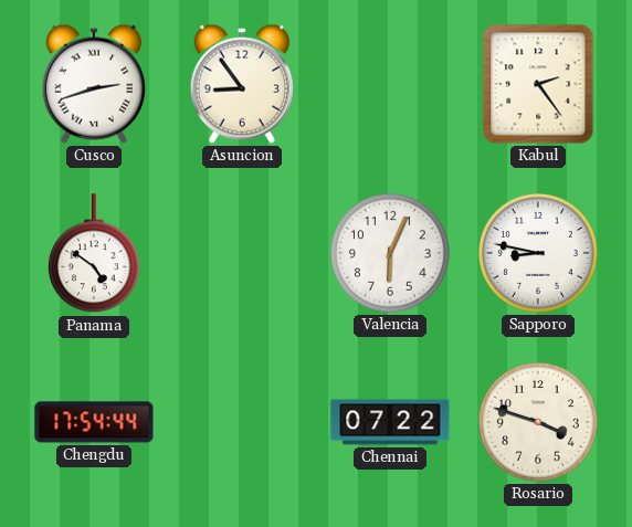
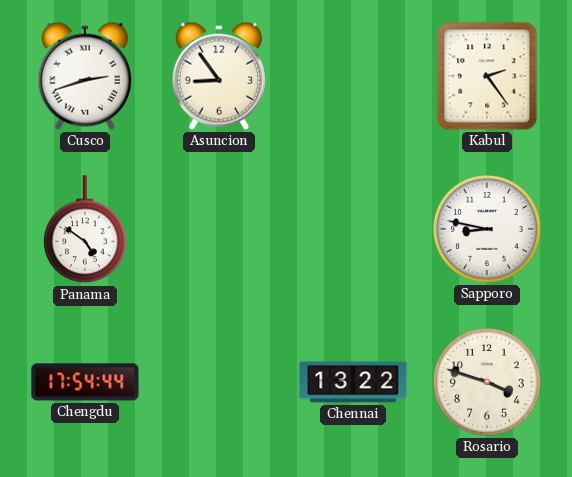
Valencia: 6:04 -> none
Chennai: 07:22 -> 13:22
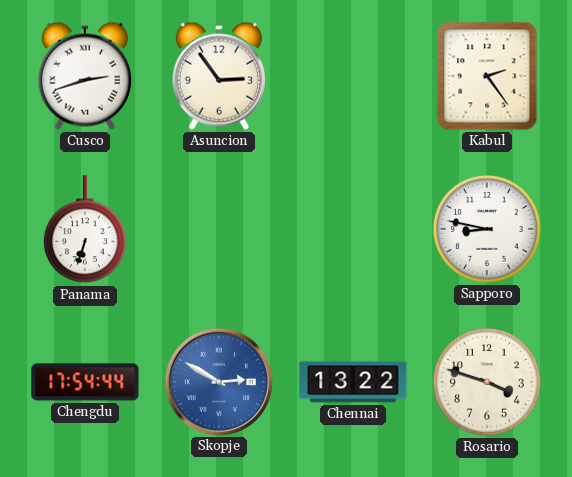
Asuncion: 8:54 -> 2:54
Panama: 4:51 -> 6:33
Skopje: none -> 2:50
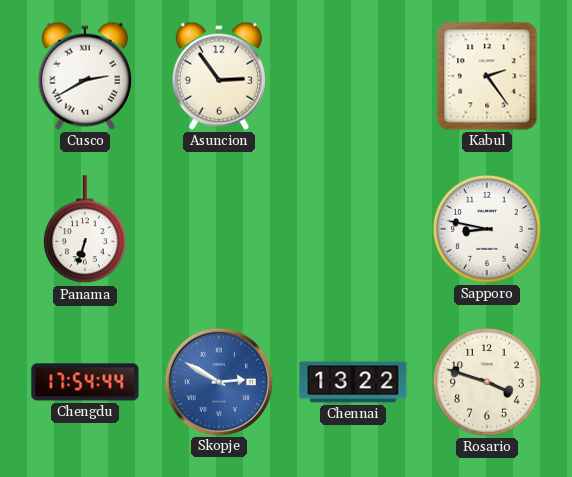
Cusco: 2:42 -> 2:40
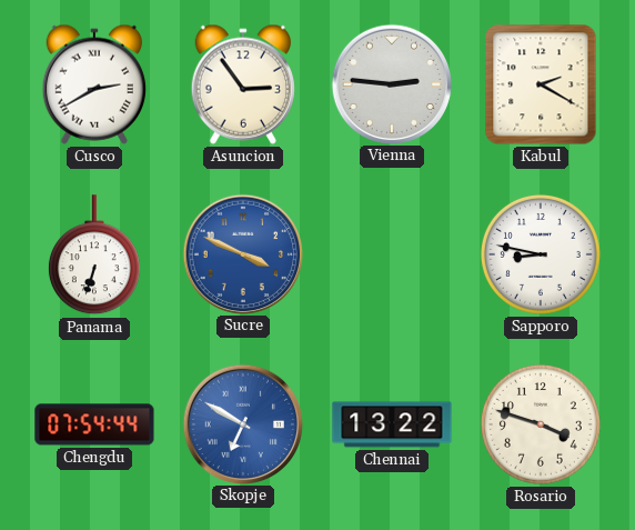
Vienna: none -> 2:46
Kabul: 2:24 -> 2:20
Sucre: none -> 3:49
Chengdu: 17:54 -> 07:54
Skopje: 2:50 -> 6:50
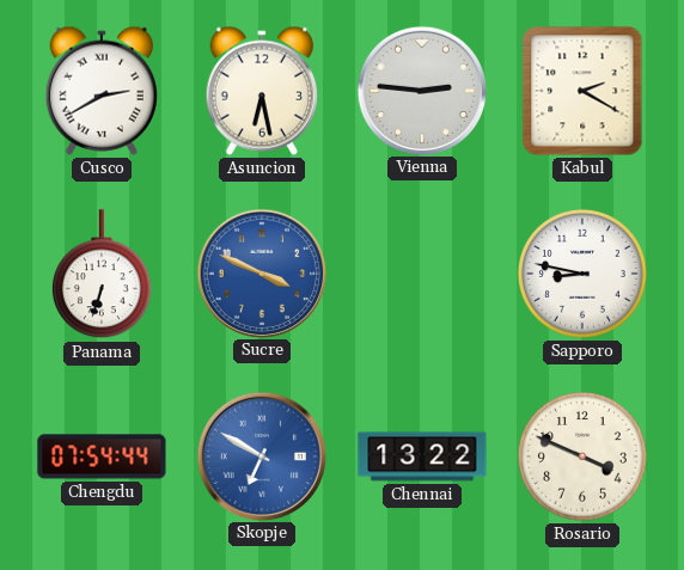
Asuncion: 2:54 -> 6:28
Rosario: 3:48 -> 3:49
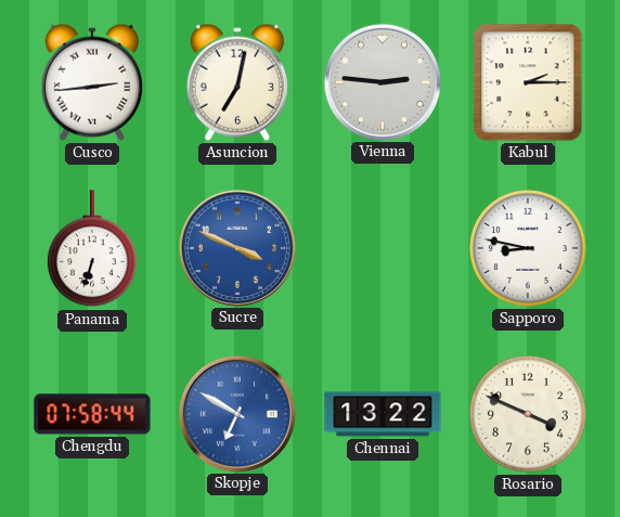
Cusco: 2:40 -> 2:44
Asuncion: 6:28 -> 7:02
Kabul: 2:20 -> 2:15
Chengdu: 07:54 -> 07:58
